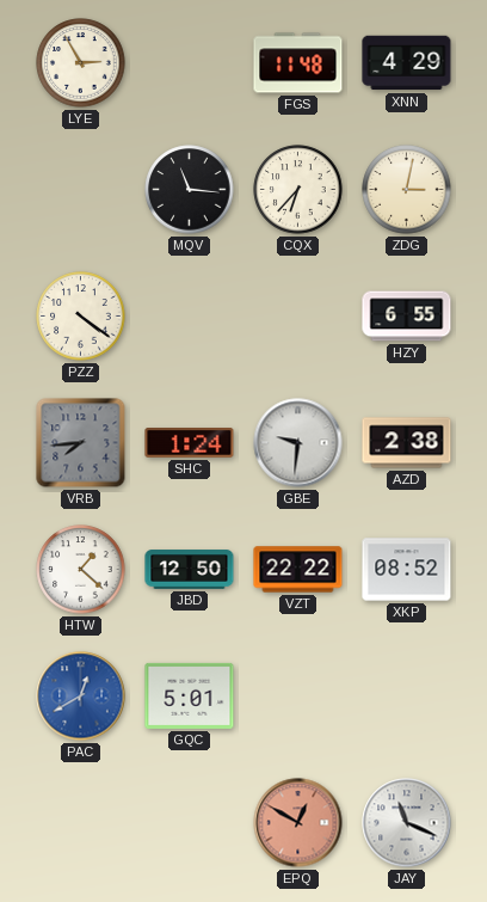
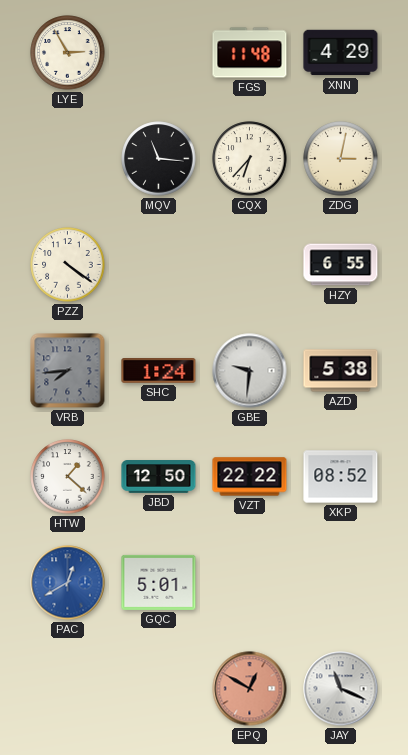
AZD: 2:38 -> 5:38
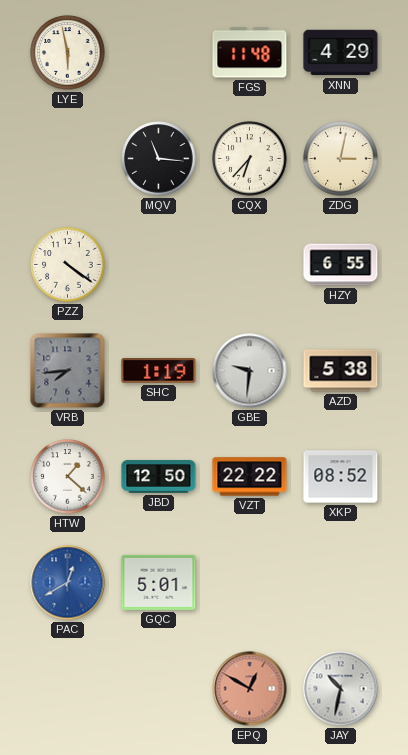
LYE: 2:55 -> 5:58
SHC: 1:24 -> 1:19
JAY: 11:19 -> 10:32
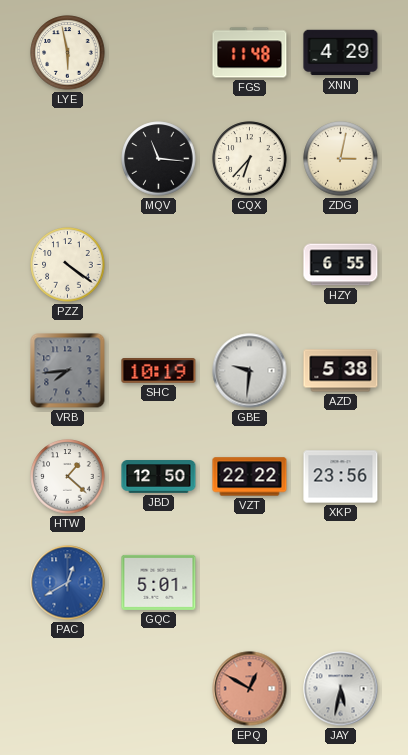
SHC: 1:19 -> 10:19
XKP: 08:52 -> 23:56
JAY: 10:32 -> 5:32
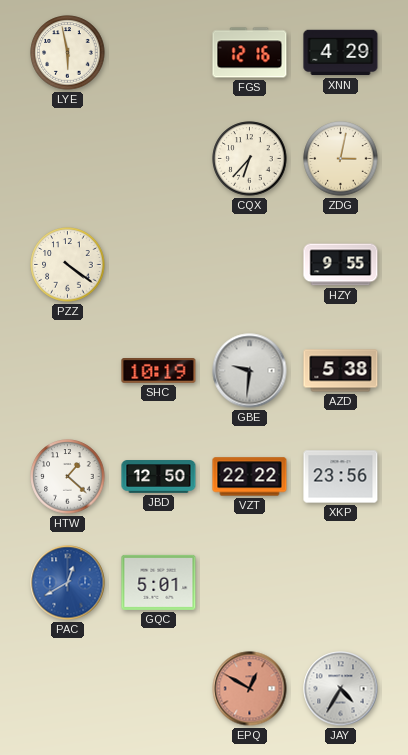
FGS: 11:48 -> 12:16
MQV: 11:16 -> none
HZY: 6:55 -> 9:55
VRB: 7:44 -> none
JAY: 5:32 -> 4:35
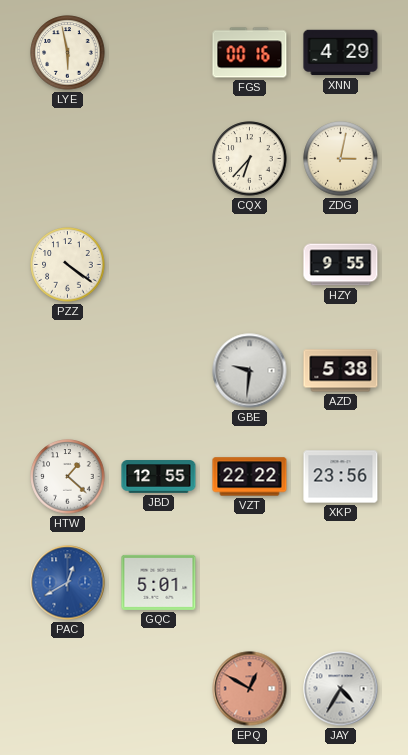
FGS: 12:16 -> 00:16
SHC: 10:19 -> none
JBD: 12:50 -> 12:55
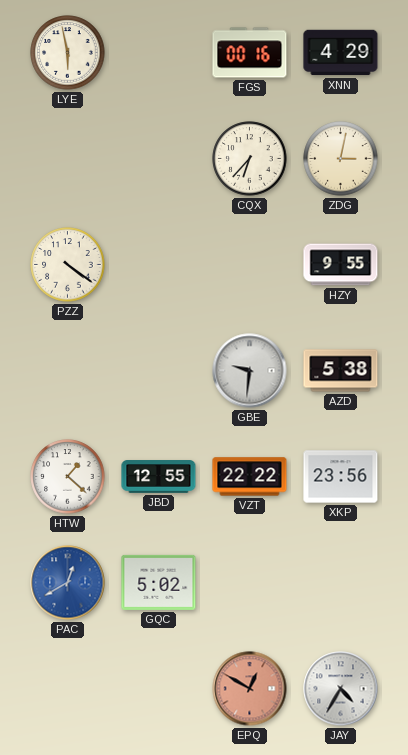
GQC: 5:01 -> 5:02
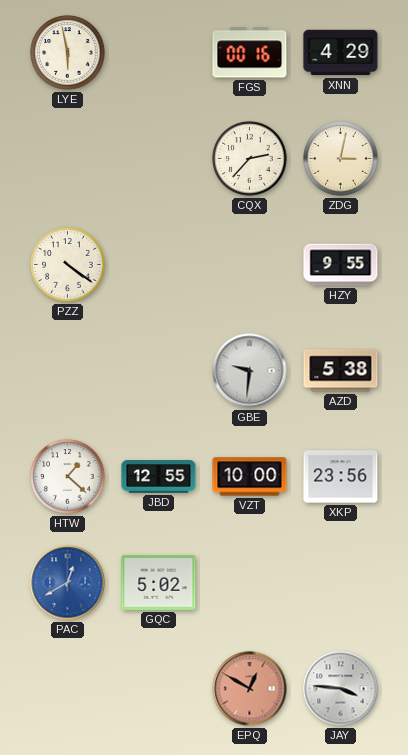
CQX: 6:37 -> 2:37
VZT: 22:22 -> 10:00
JAY: 4:35 -> 3:46
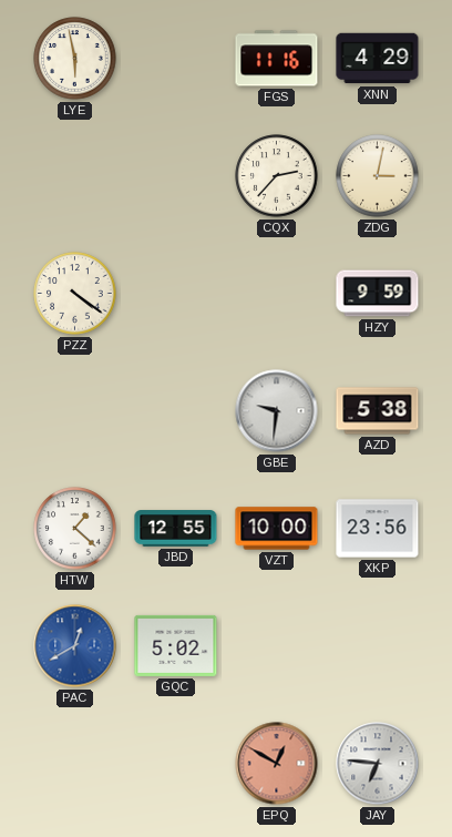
FGS: 00:16 -> 11:16
HZY: 9:55 -> 9:59
JAY: 3:46 -> 6:46
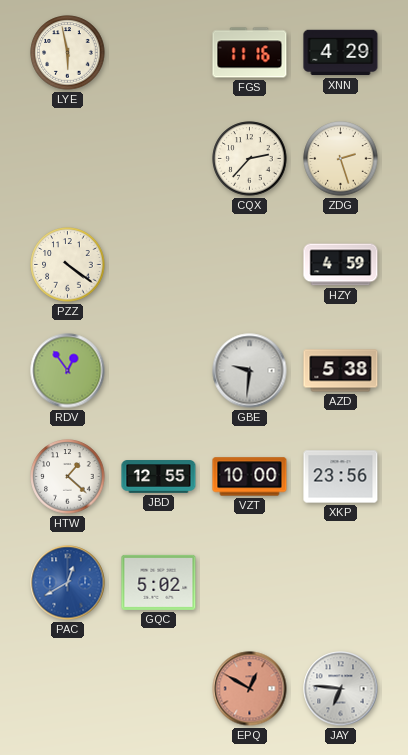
ZDG: 3:02 -> 2:27
HZY: 9:59 -> 4:59
RDV: none -> 12:54
